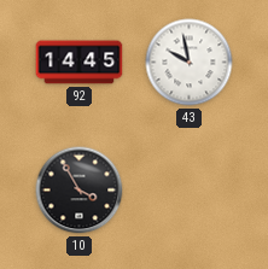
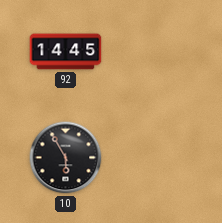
43: 9:58 -> none
10: 3:55 -> 5:55
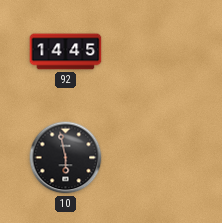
10: 5:55 -> 5:58
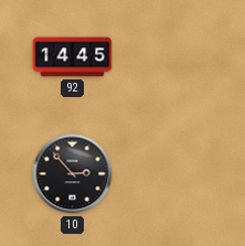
10: 5:58 -> 2:53
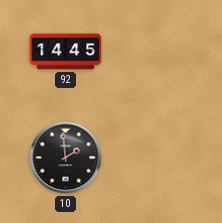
10: 2:53 -> 1:59
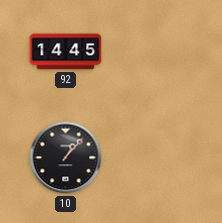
10: 1:59 -> 1:07
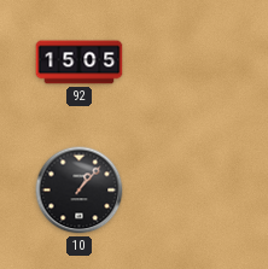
92: 14:45 -> 15:05
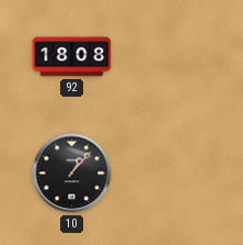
92: 15:05 -> 18:08
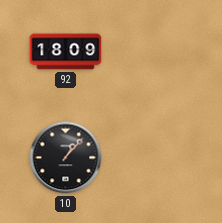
92: 18:08 -> 18:09
